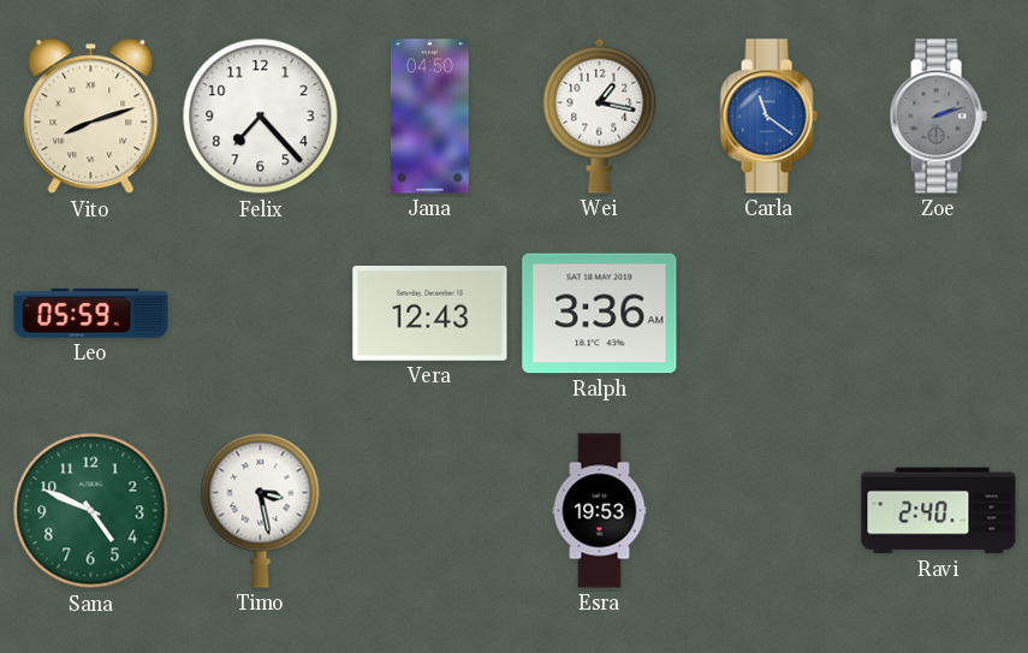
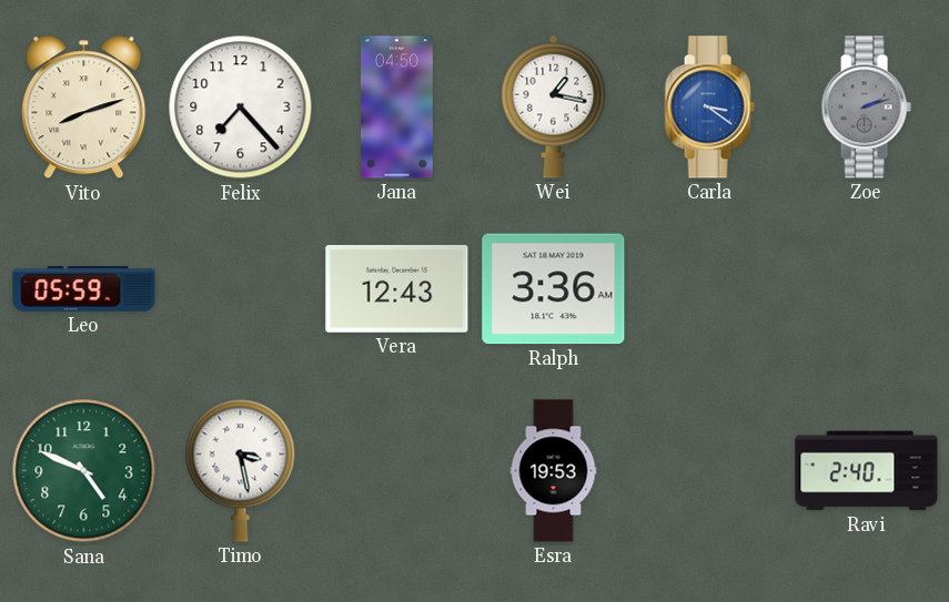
Carla: 11:21 -> 3:21
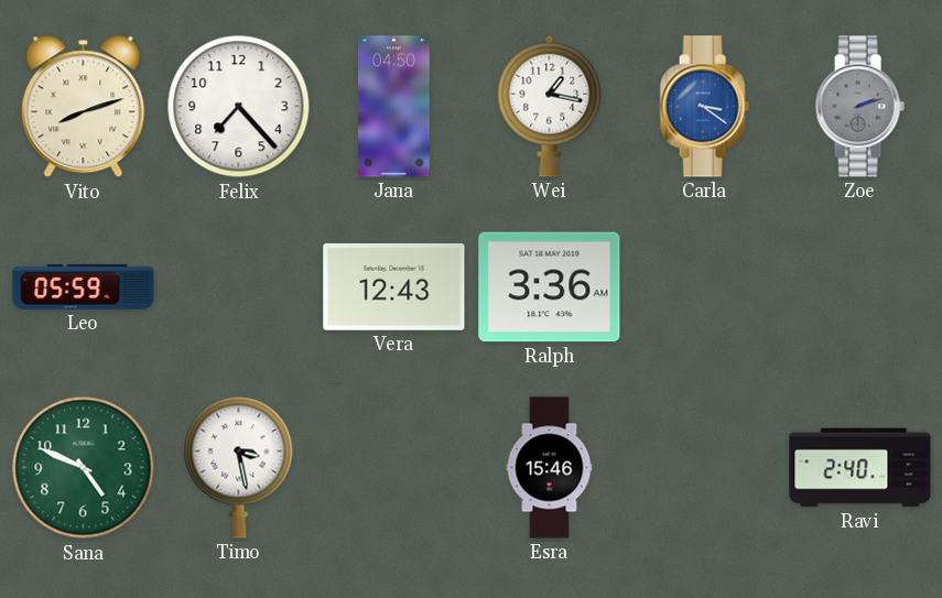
Esra: 19:53 -> 15:46
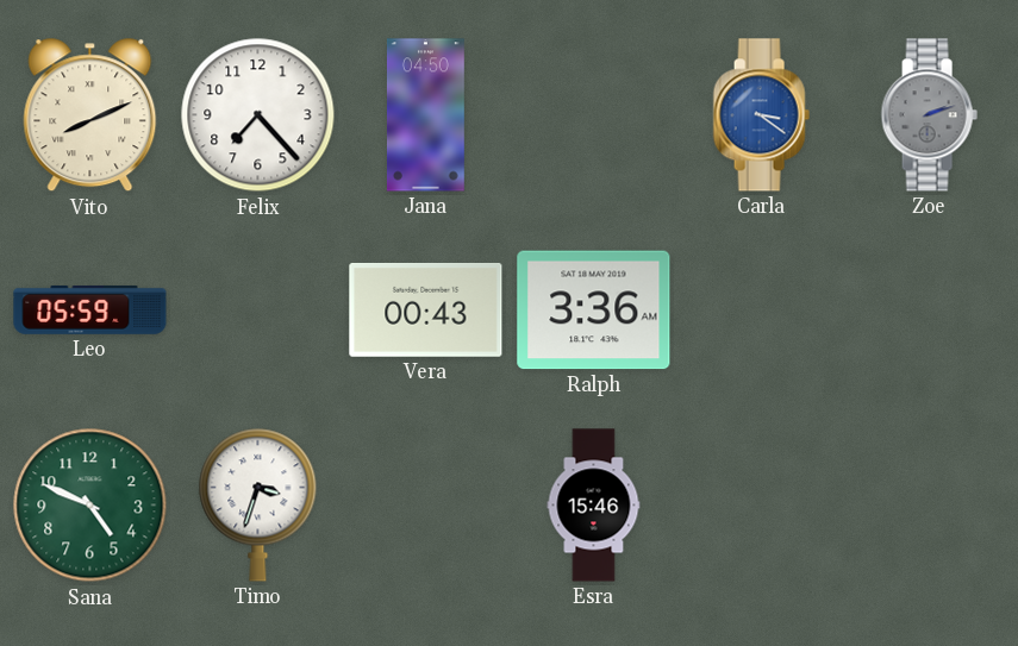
Vito: 8:12 -> 8:11
Wei: 1:17 -> none
Vera: 12:43 -> 00:43
Timo: 3:28 -> 3:33
Ravi: 2:40 -> none
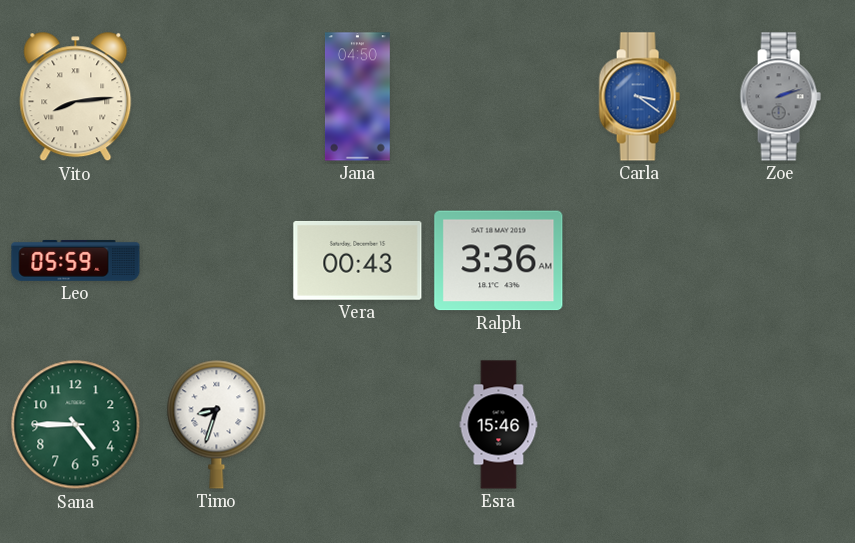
Vito: 8:11 -> 8:14
Felix: 7:23 -> none
Sana: 4:49 -> 4:45
Timo: 3:33 -> 8:33
